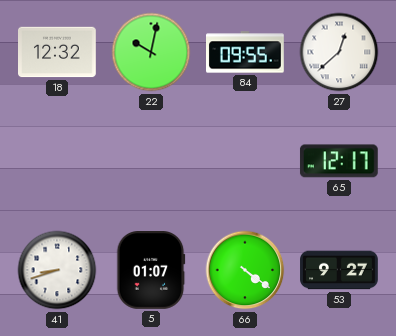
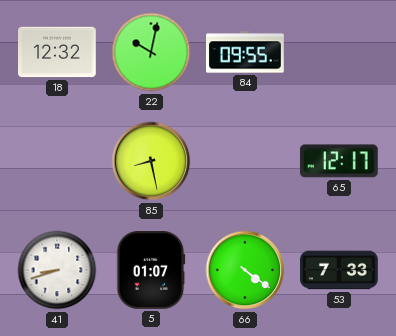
27: 12:38 -> none
85: none -> 8:28
53: 9:27 -> 7:33
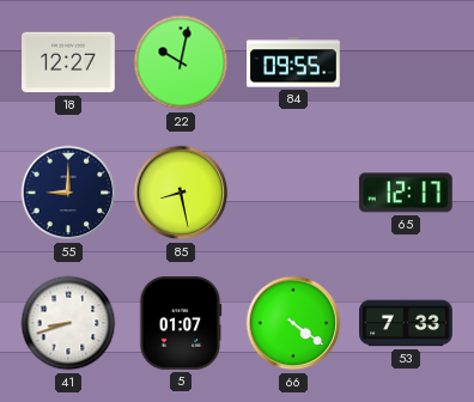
18: 12:32 -> 12:27
55: none -> 9:00
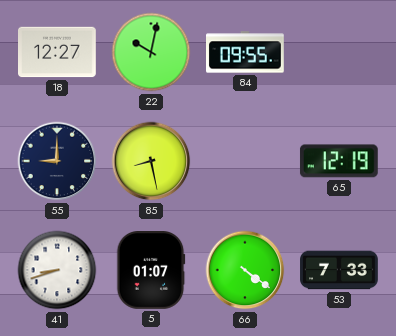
65: 12:17 -> 12:19
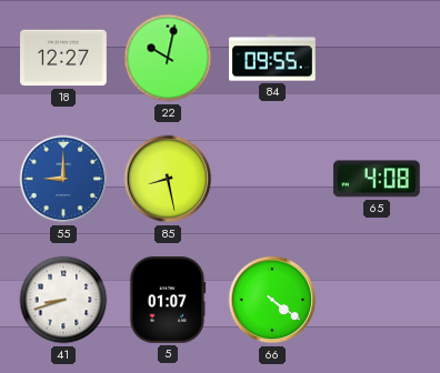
55 dial: navy -> blue
65: 12:19 -> 4:08
53: 7:33 -> none
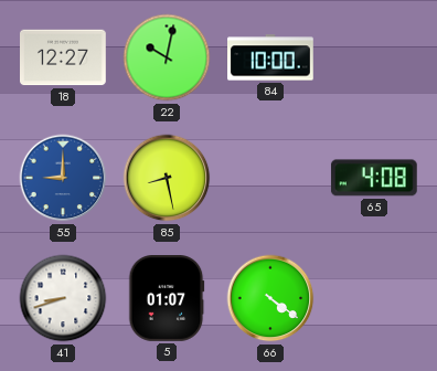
84: 09:55 -> 10:00
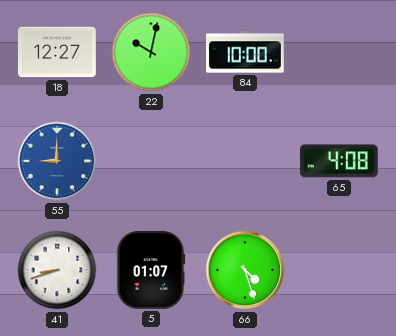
85: 8:28 -> none
66: 4:21 -> 4:27
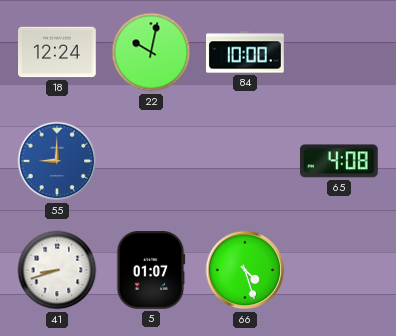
18: 12:27 -> 12:24
